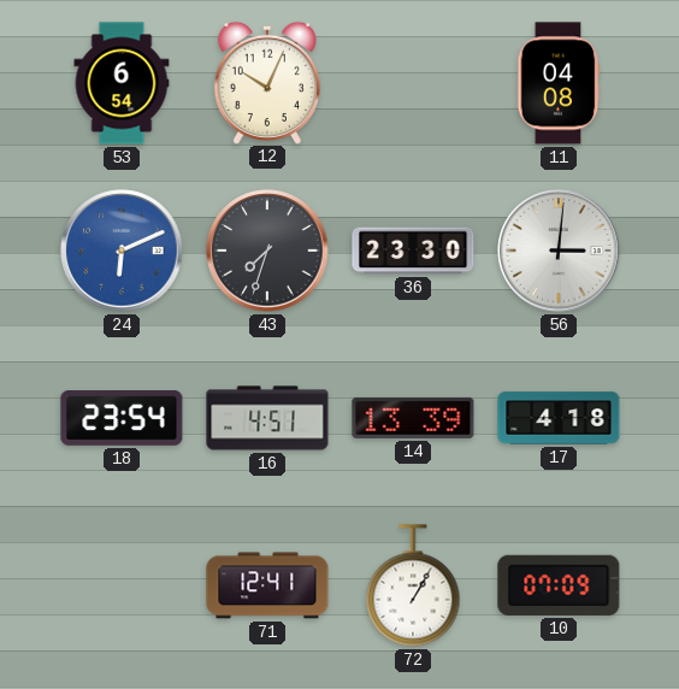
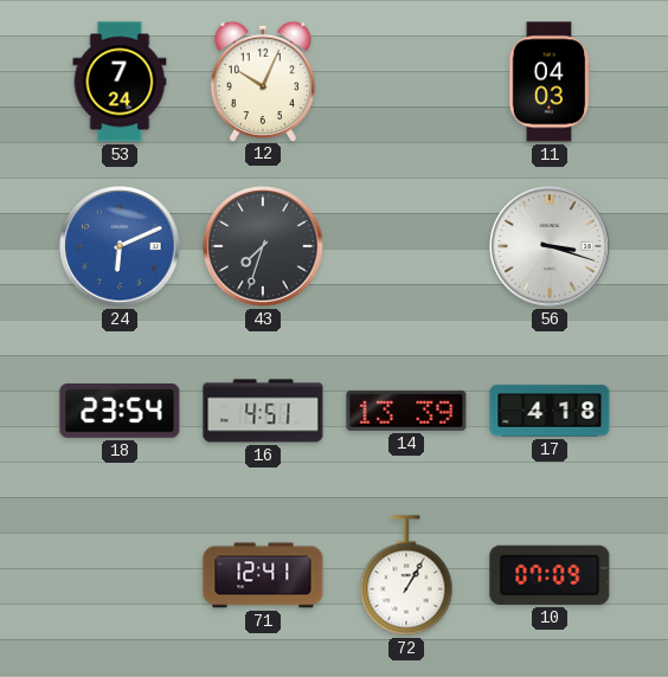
53: 6:54 -> 7:24
11: 04:08 -> 04:03
36: 23:30 -> none
56: 3:01 -> 3:18
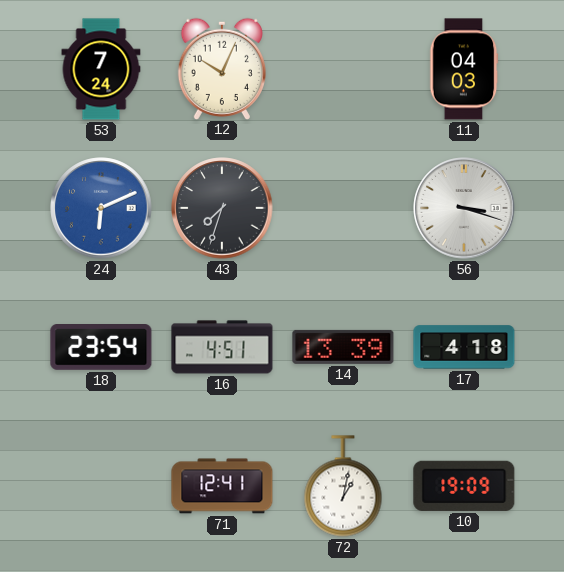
72: 1:05 -> 1:02
10: 07:09 -> 19:09
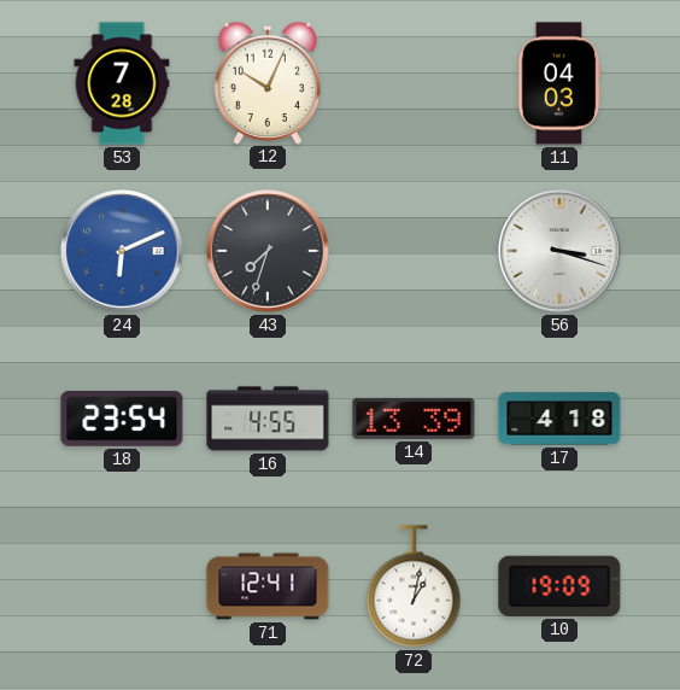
53: 7:24 -> 7:28
16: 4:51 -> 4:55
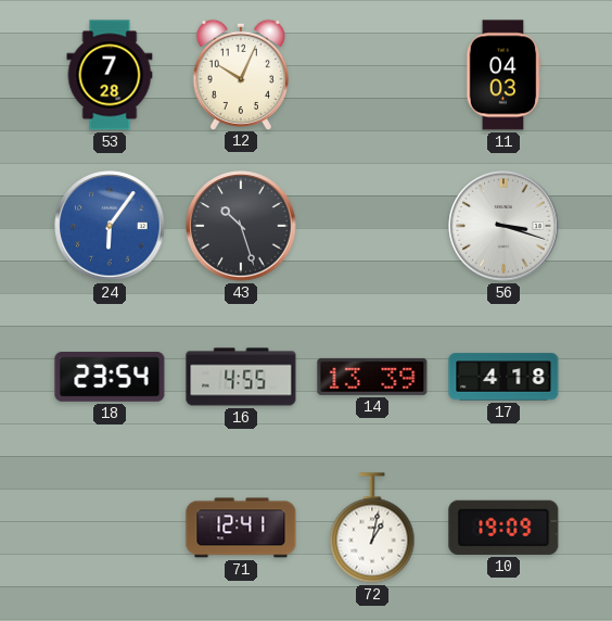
24: 6:11 -> 6:06
43: 7:33 -> 10:27
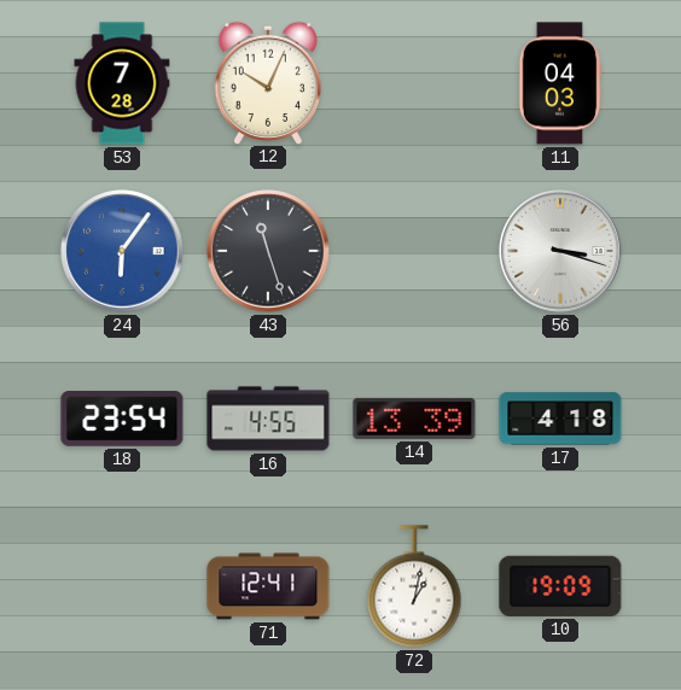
43: 10:27 -> 11:27
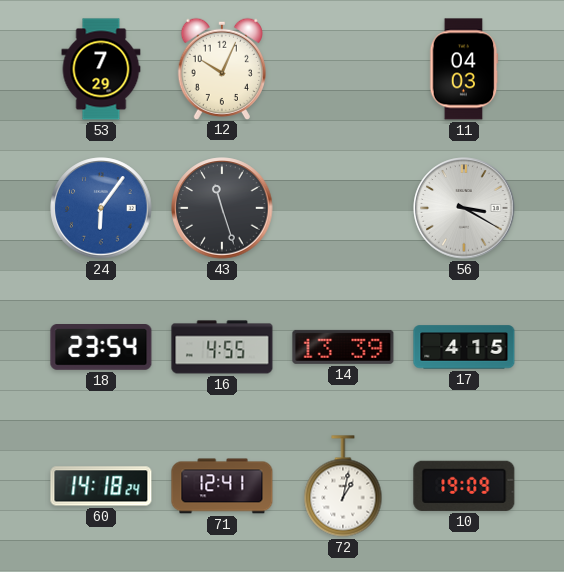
53: 7:28 -> 7:29
56: 3:18 -> 3:20
17: 4:18 -> 4:15
60: none -> 14:18
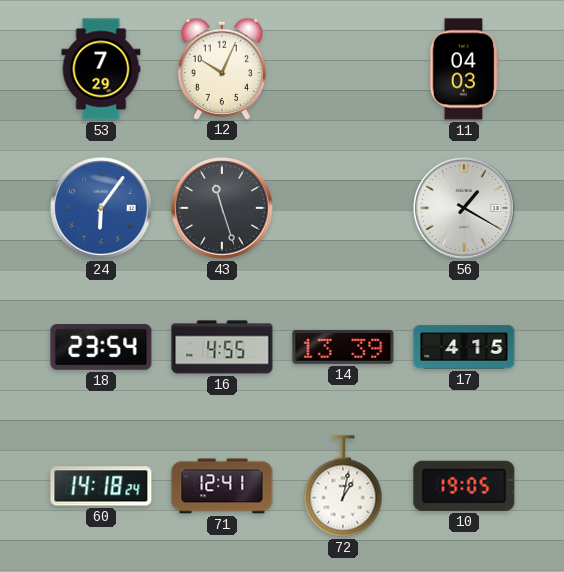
56: 3:20 -> 1:20
10: 19:09 -> 19:05
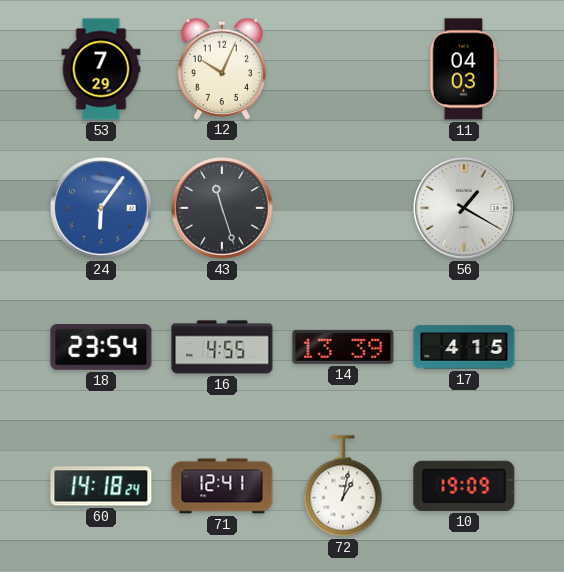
10: 19:05 -> 19:09
